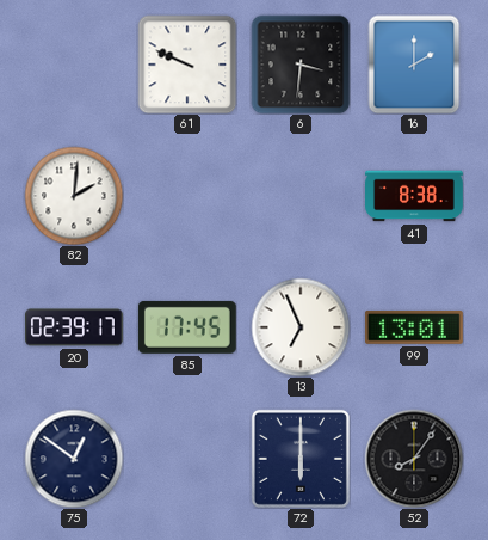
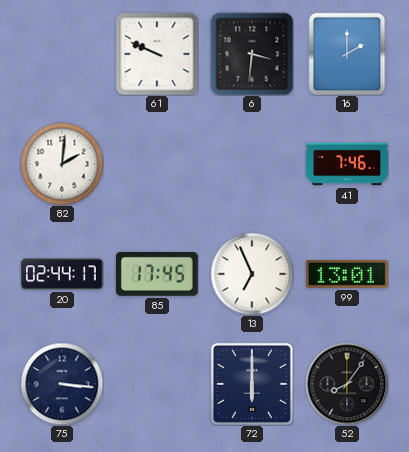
41: 8:38 -> 7:46
20: 02:39 -> 02:44
75: 12:51 -> 3:16
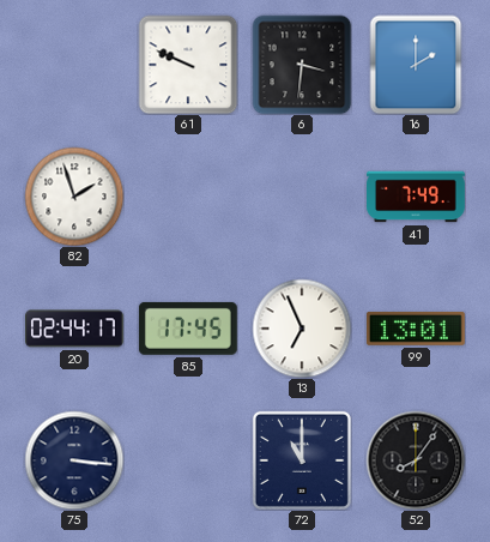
82: 2:01 -> 1:57
41: 7:46 -> 7:49
72: 6:00 -> 11:00
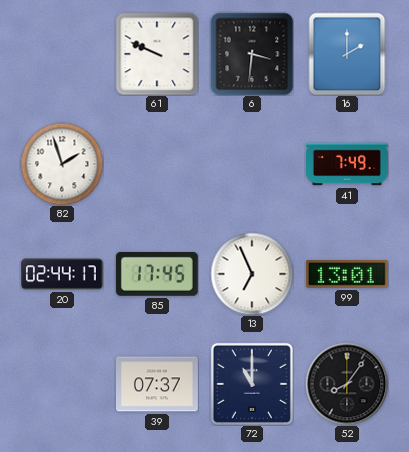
75: 3:16 -> none
39: none -> 07:37
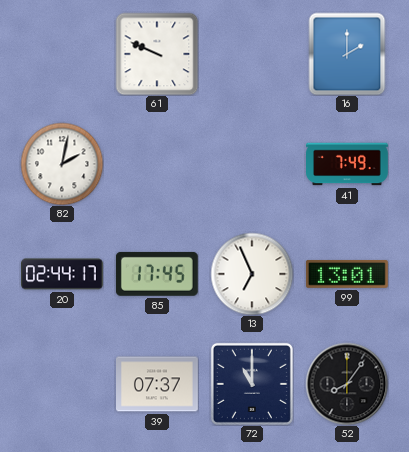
6: 3:31 -> none
82: 1:57 -> 2:02
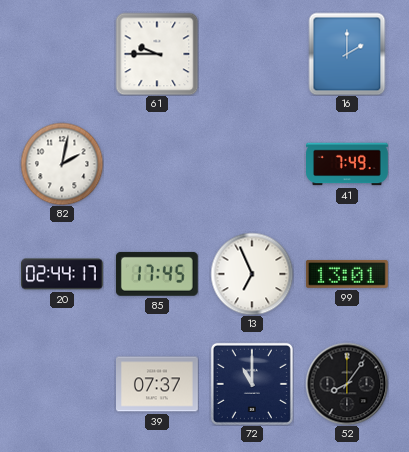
61: 9:49 -> 9:45
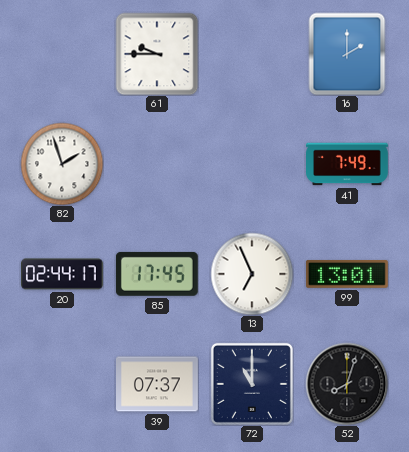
82: 2:02 -> 1:57
52: 8:06 -> 8:03
